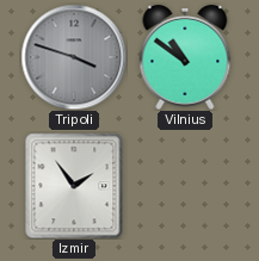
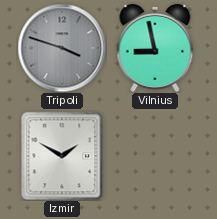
Vilnius: 10:51 -> 8:58
Izmir: 1:54 -> 1:50
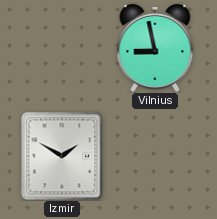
Tripoli: 3:48 -> none
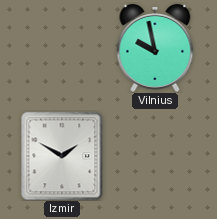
Vilnius: 8:58 -> 9:58
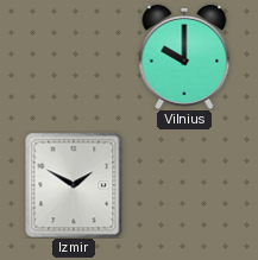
Vilnius: 9:58 -> 10:00
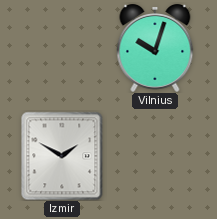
Vilnius: 10:00 -> 10:03
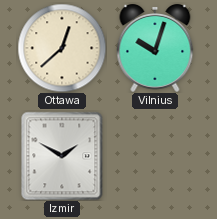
Ottawa: none -> 12:38
